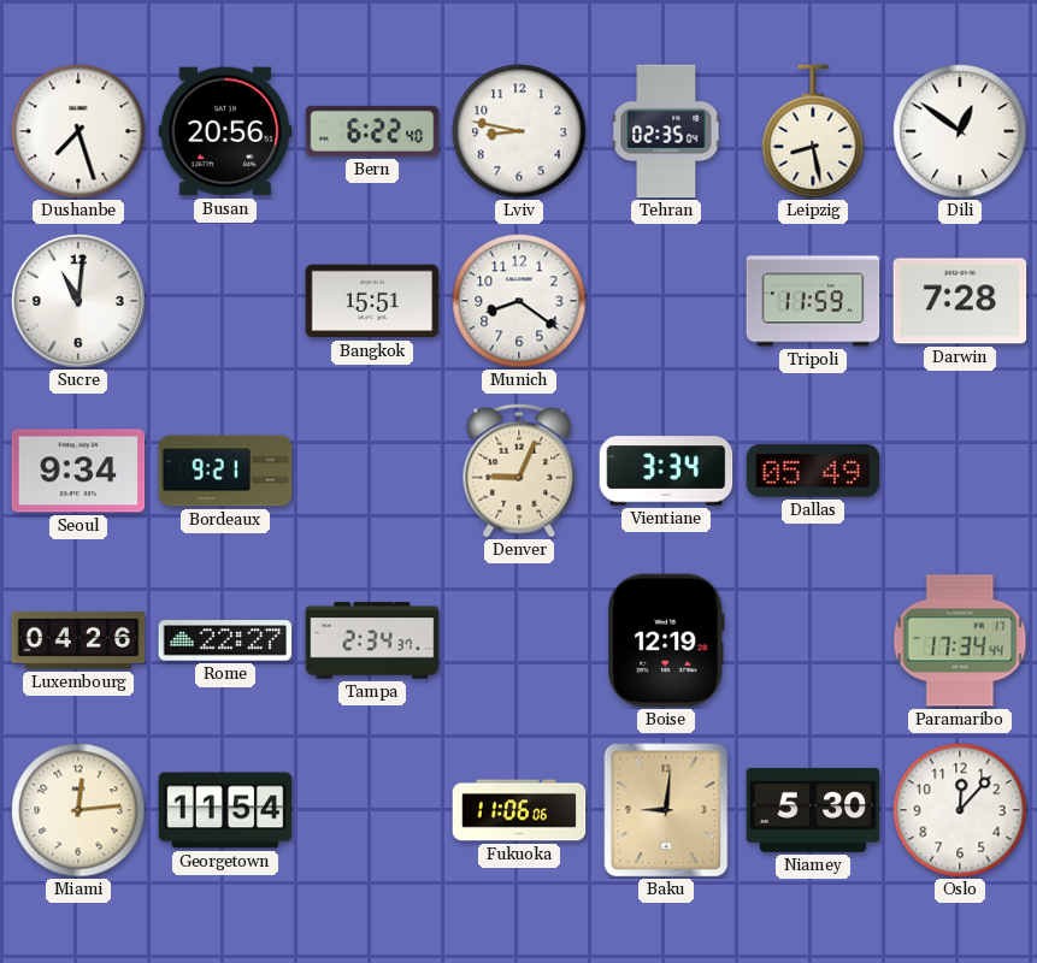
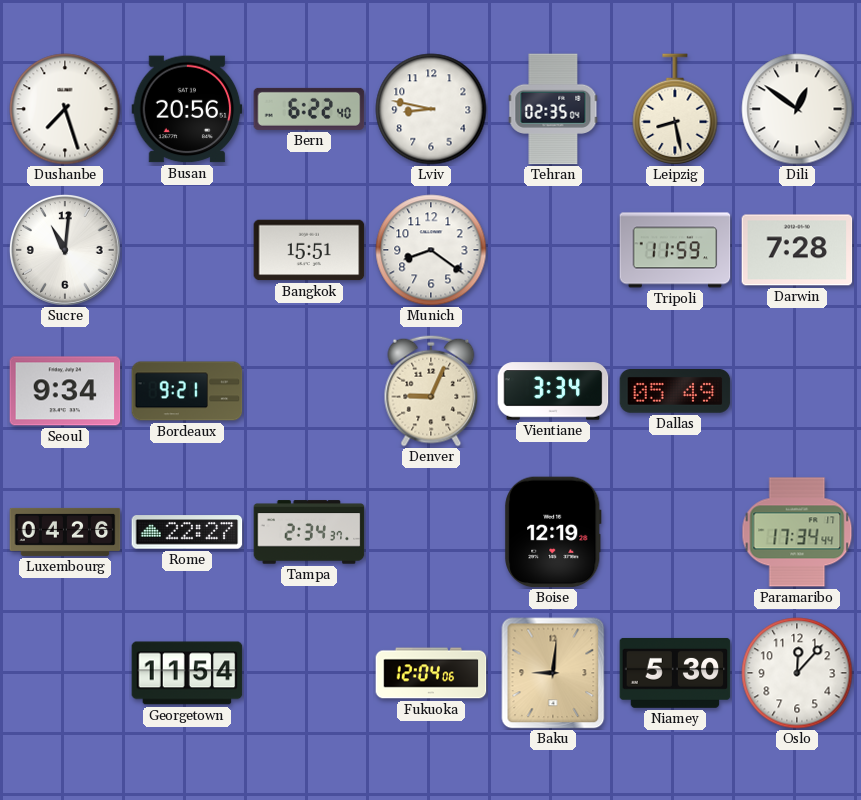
Miami: 12:14 -> none
Fukuoka: 11:06 -> 12:04
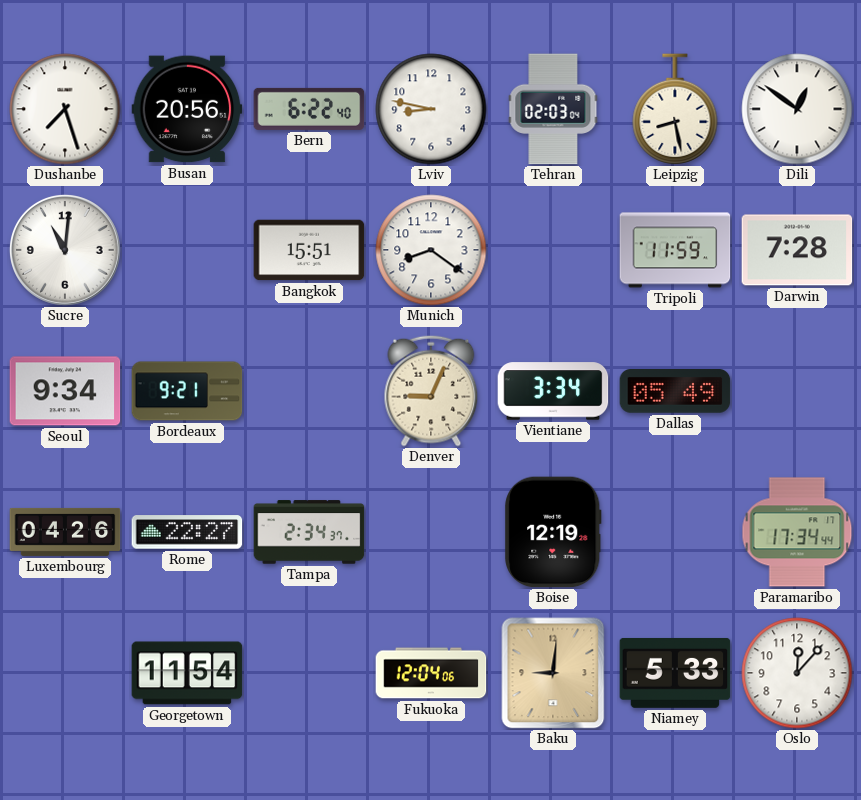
Tehran: 02:35 -> 02:03
Niamey: 5:30 -> 5:33
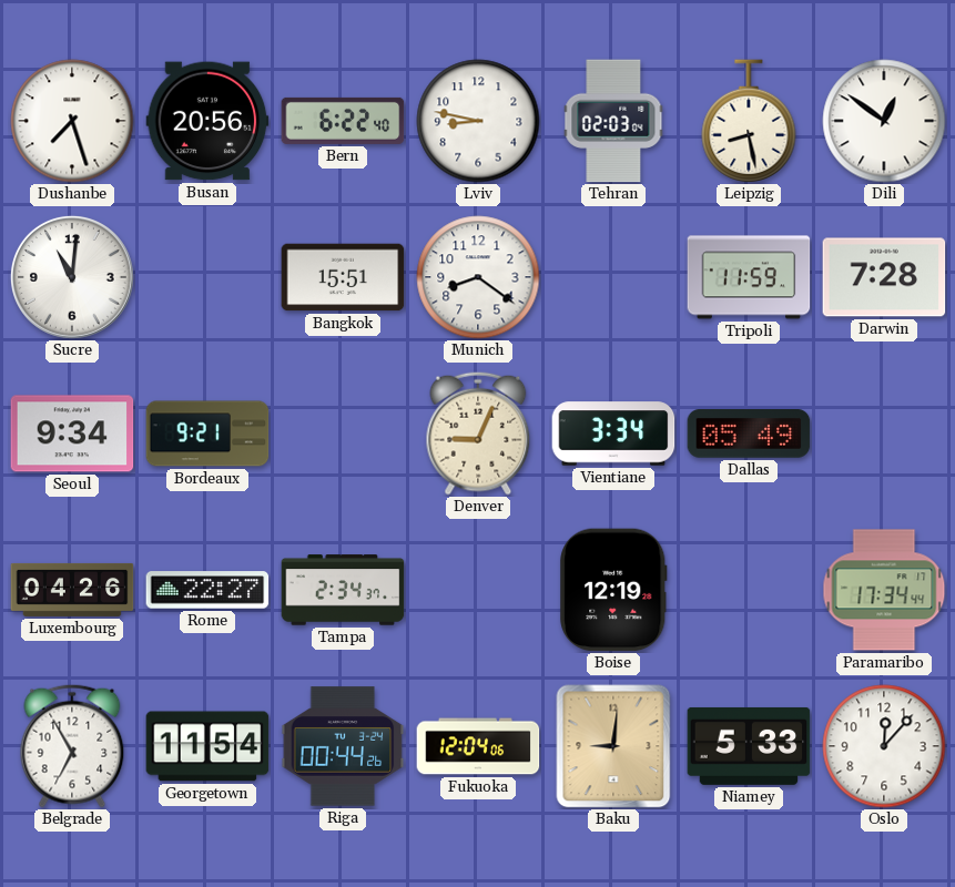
Belgrade: none -> 6:55
Riga: none -> 00:44
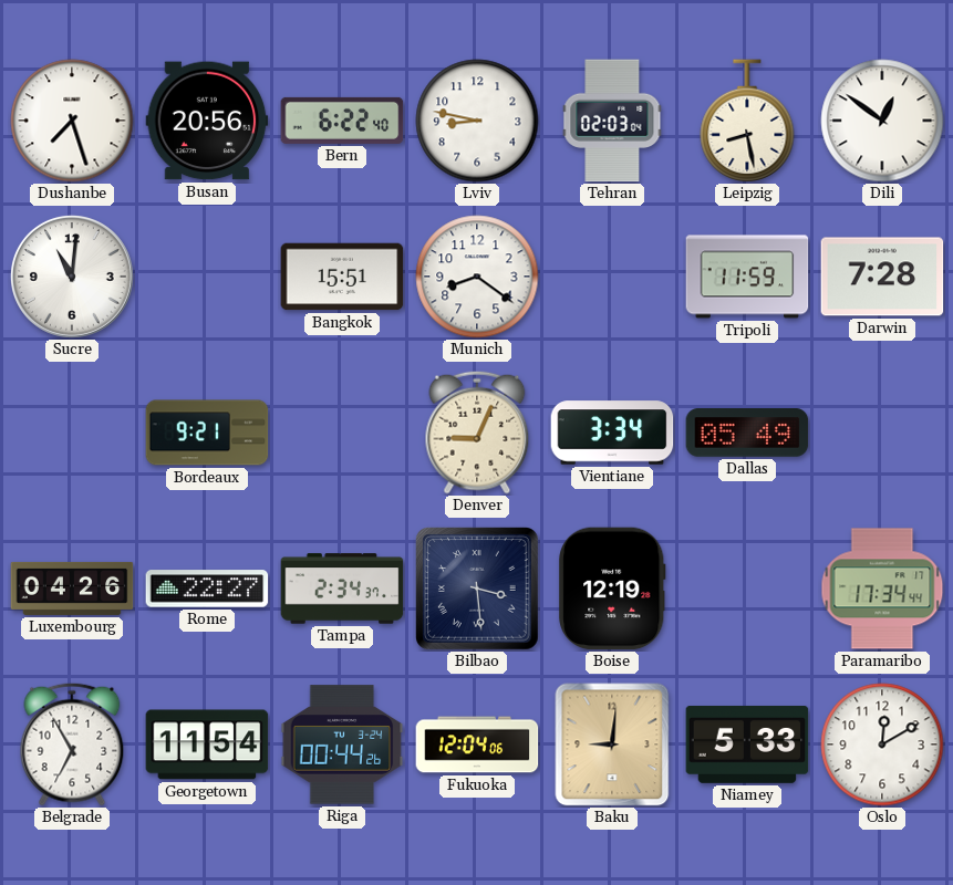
Seoul: 9:34 -> none
Bilbao: none -> 3:29
Oslo: 12:07 -> 12:10
